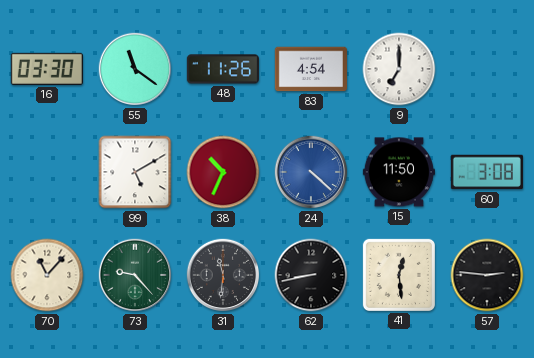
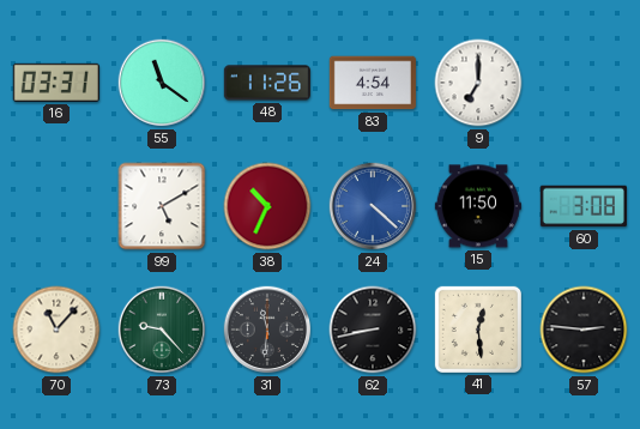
16: 03:30 -> 03:31
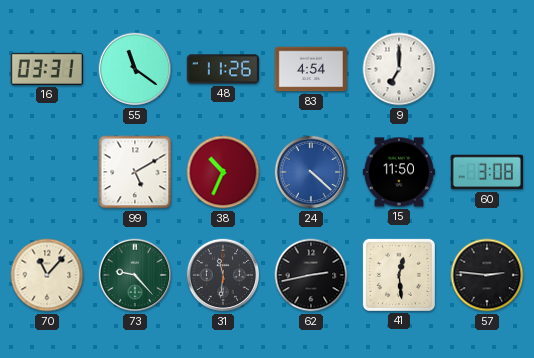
62: 8:43 -> 2:43
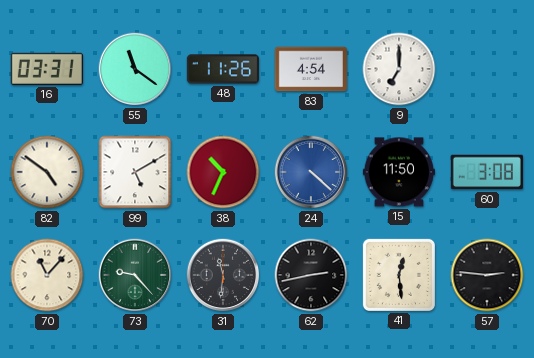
82: none -> 4:51
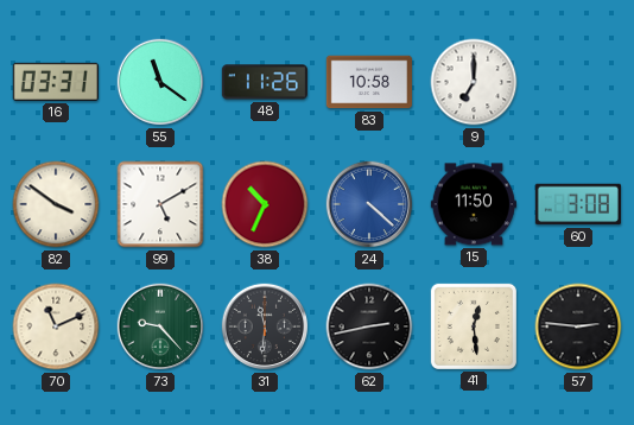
83: 4:54 -> 10:58
82: 4:51 -> 3:51
70: 11:07 -> 11:11
